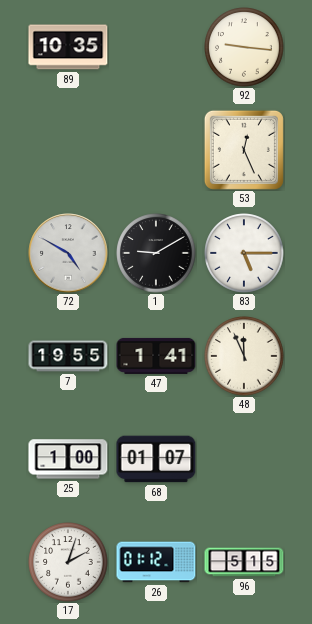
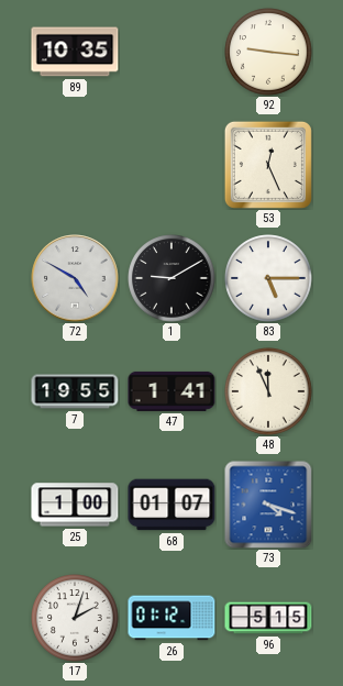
73: none -> 4:18
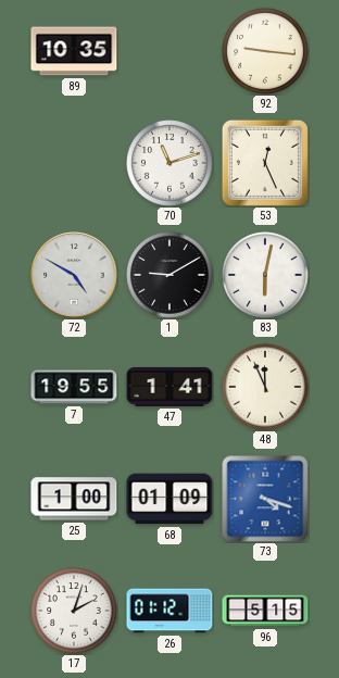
70: none -> 11:12
83: 5:15 -> 6:02
68: 01:07 -> 01:09
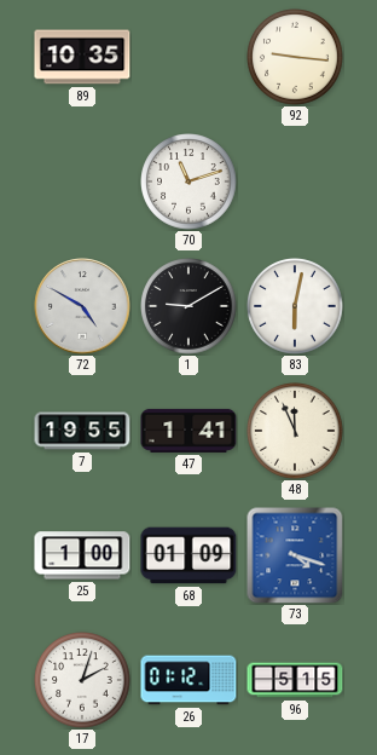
53: 12:26 -> none
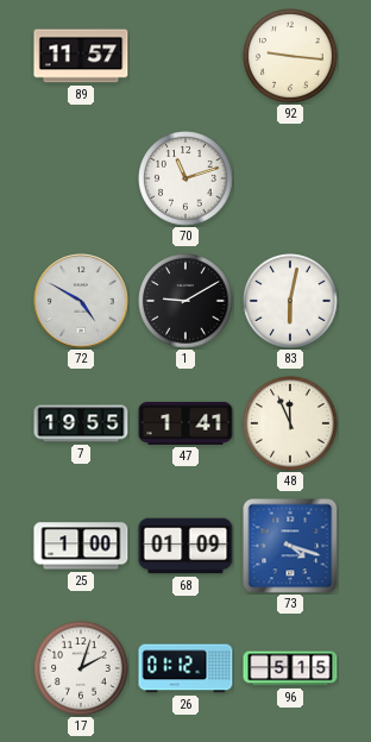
89: 10:35 -> 11:57
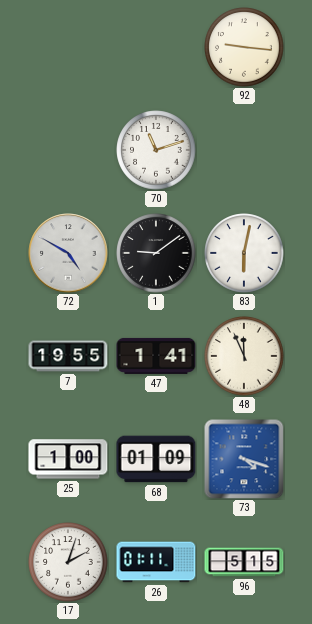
89: 11:57 -> none
1: 9:10 -> 9:09
26: 01:12 -> 01:11
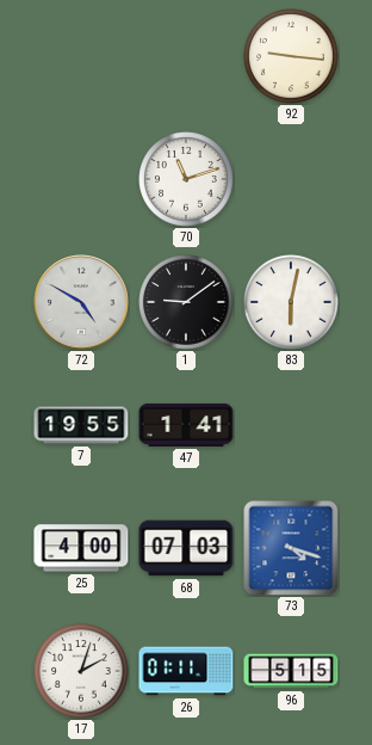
48: 11:56 -> none
25: 1:00 -> 4:00
68: 01:09 -> 07:03
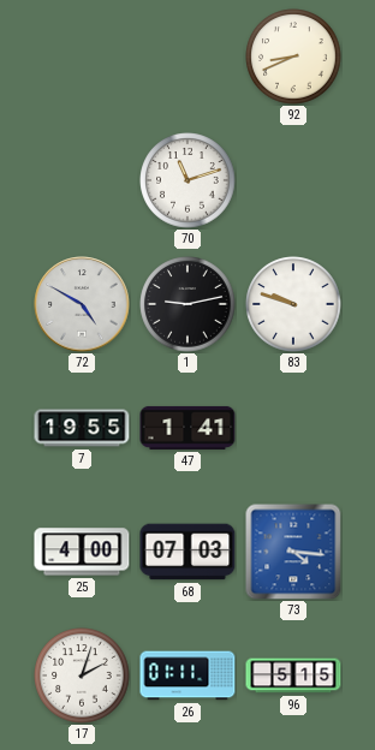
92: 9:16 -> 8:41
1: 9:09 -> 9:13
83: 6:02 -> 9:48
73: 4:18 -> 4:16
